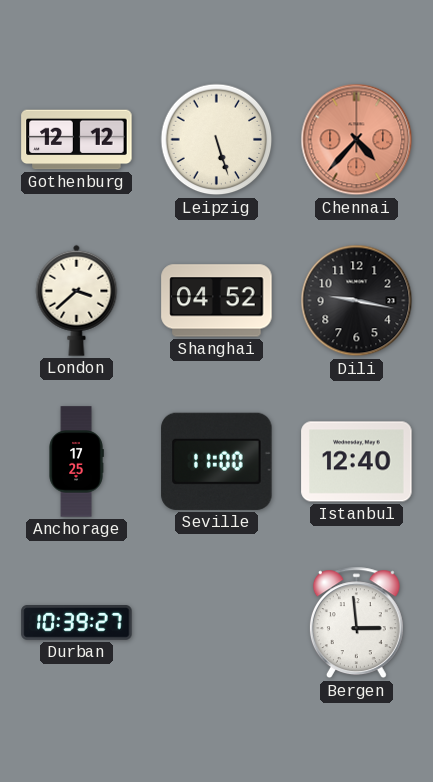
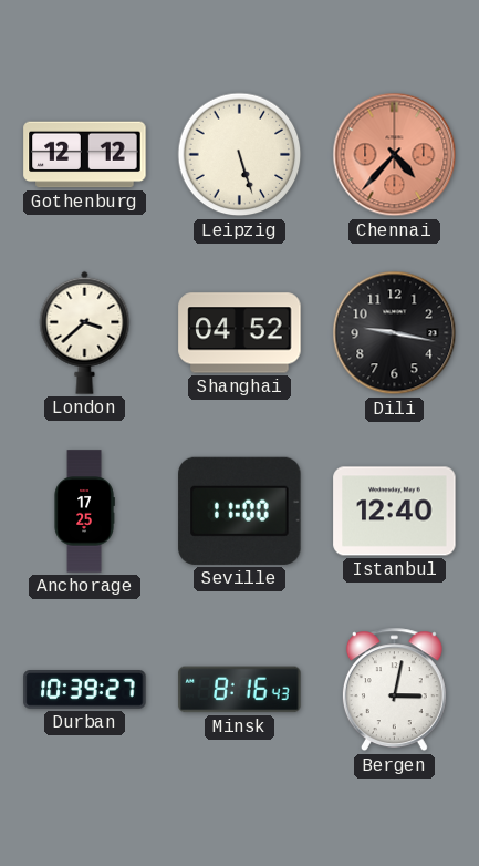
Minsk: none -> 8:16
Bergen: 2:59 -> 3:02
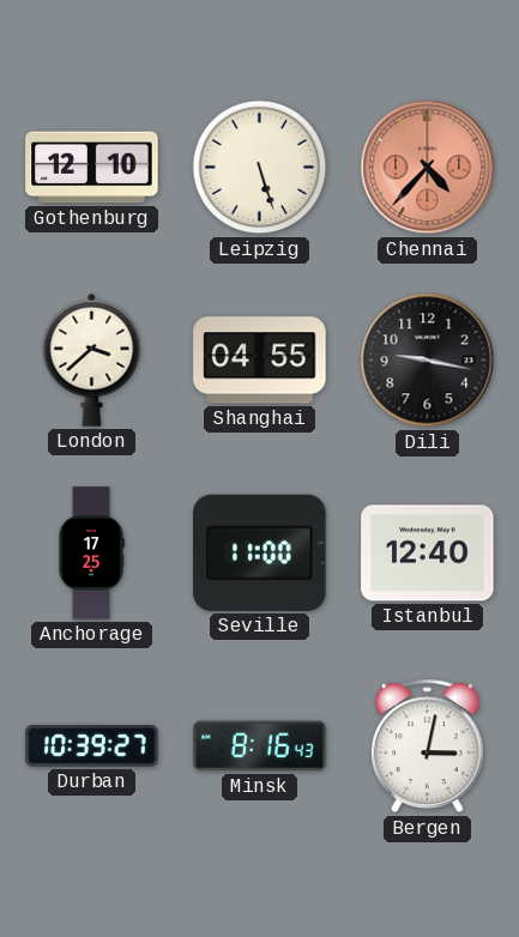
Gothenburg: 12:12 -> 12:10
Shanghai: 04:52 -> 04:55
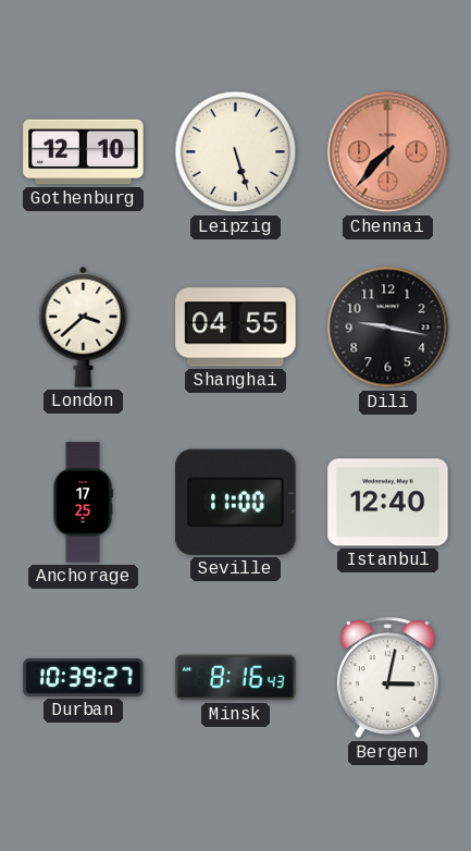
Chennai: 4:37 -> 7:37
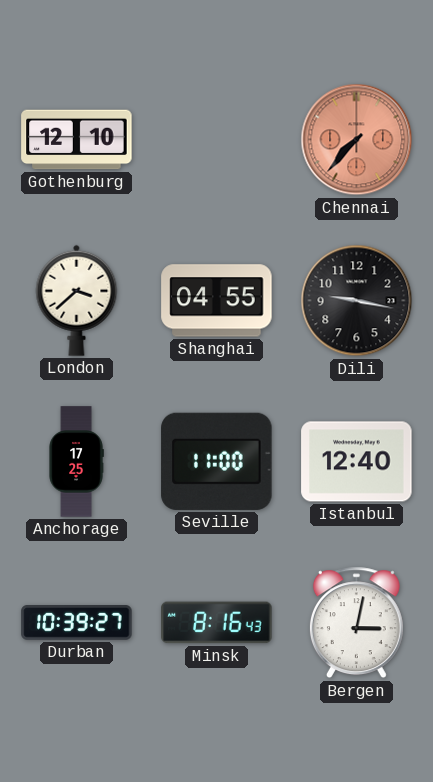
Leipzig: 5:27 -> none
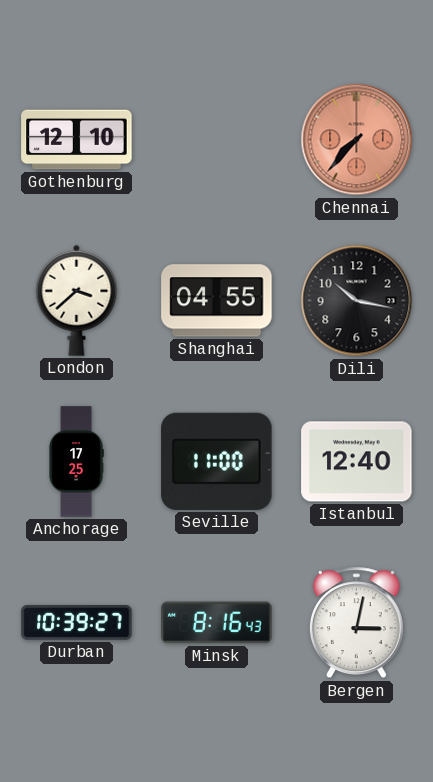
Dili: 9:17 -> 10:17
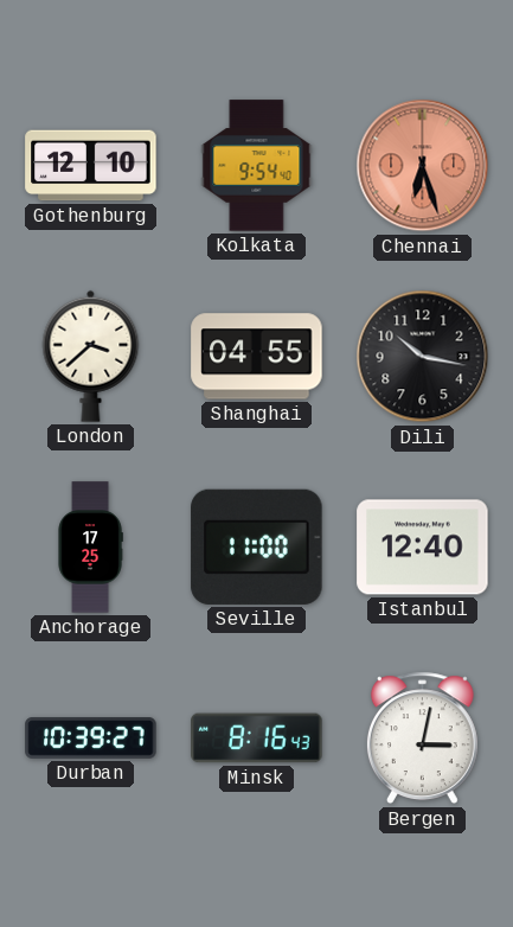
Kolkata: none -> 9:54
Chennai: 7:37 -> 6:27
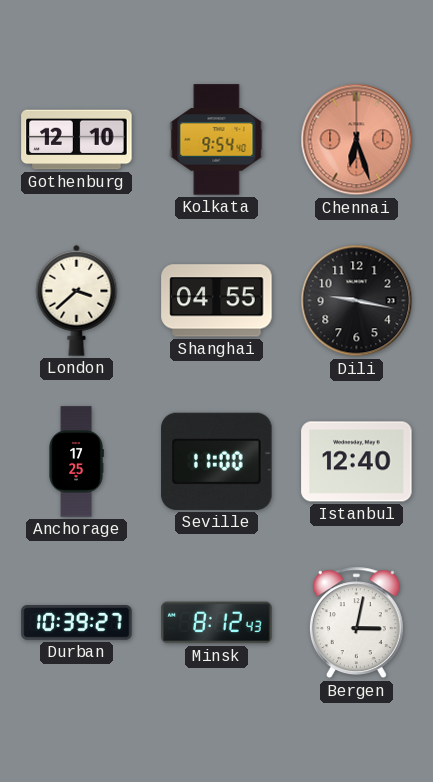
Dili: 10:17 -> 9:17
Minsk: 8:16 -> 8:12
